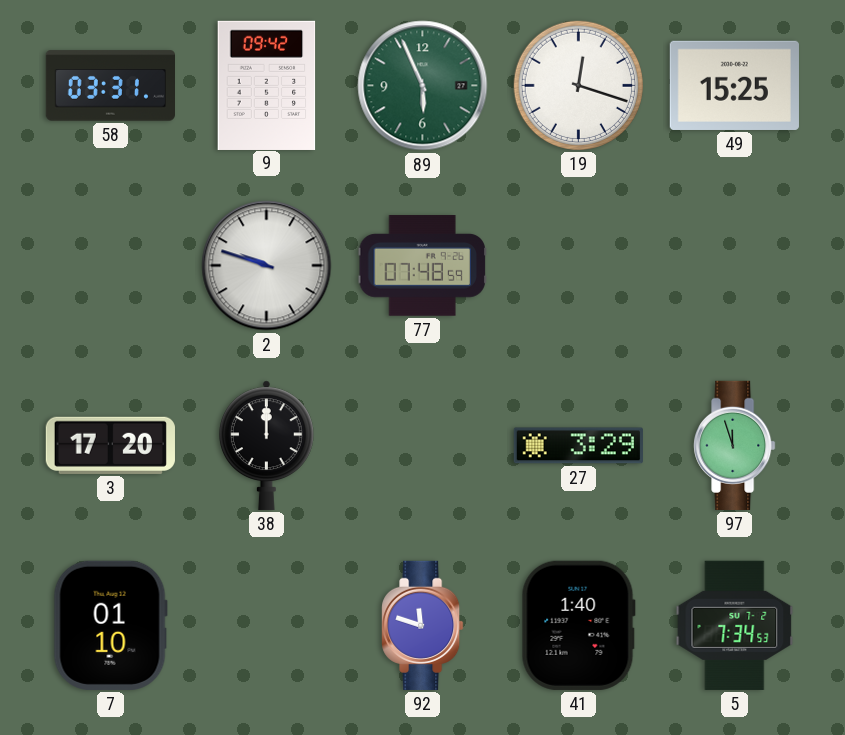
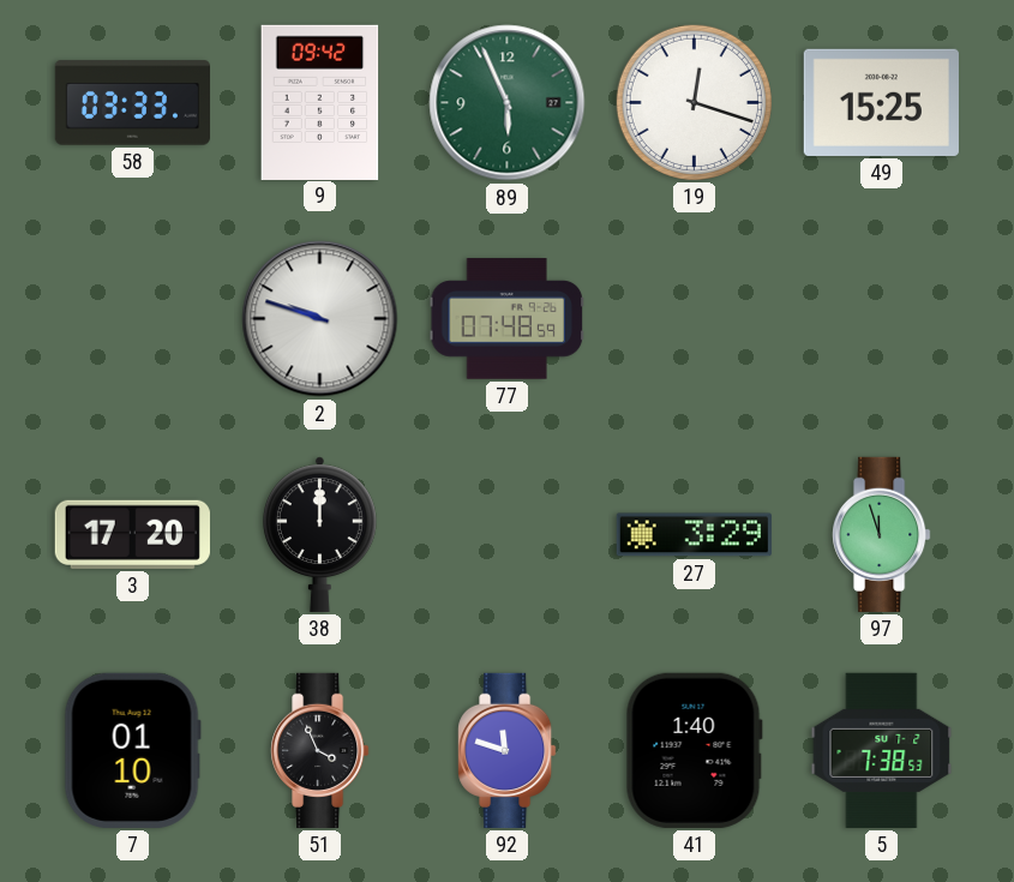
58: 03:31 -> 03:33
51: none -> 3:56
5: 7:34 -> 7:38
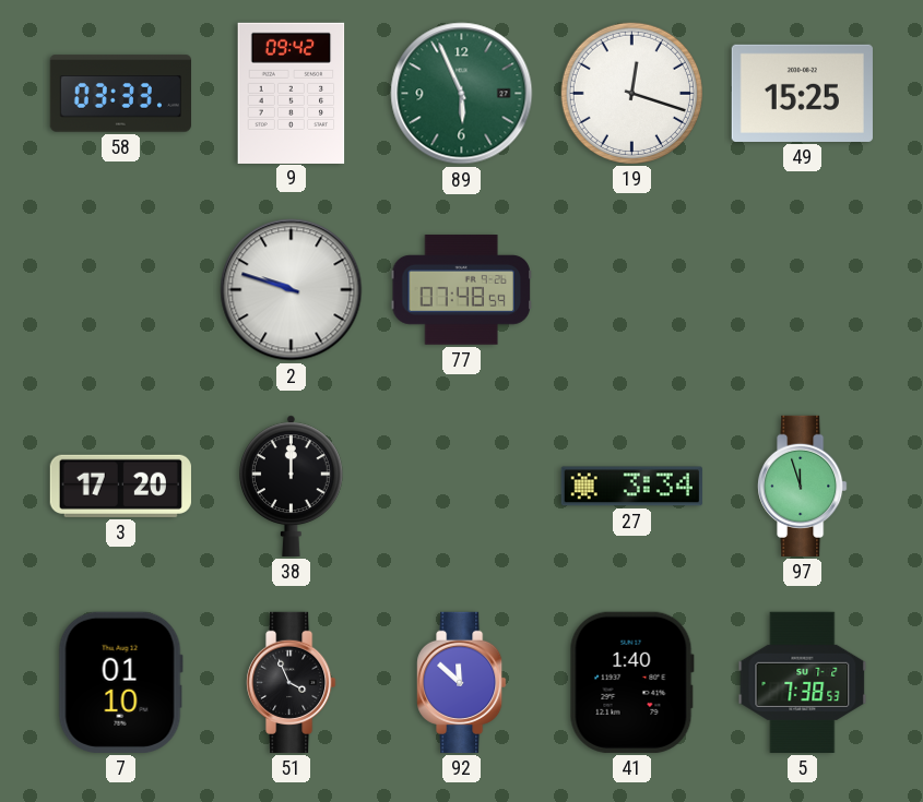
27: 3:29 -> 3:34
92: 11:48 -> 11:52
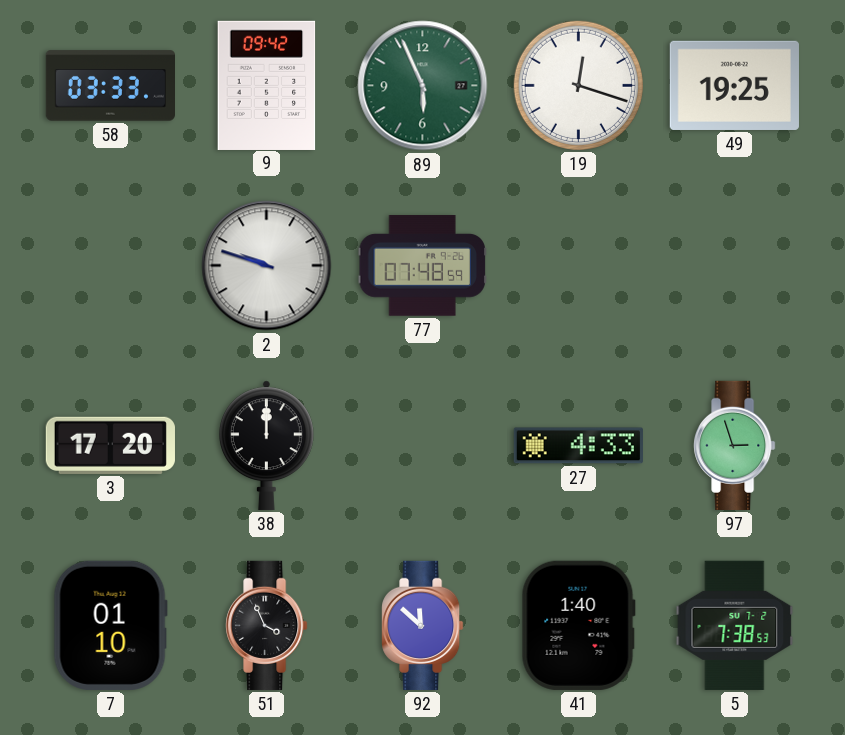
49: 15:25 -> 19:25
27: 3:34 -> 4:33
97: 11:57 -> 2:57
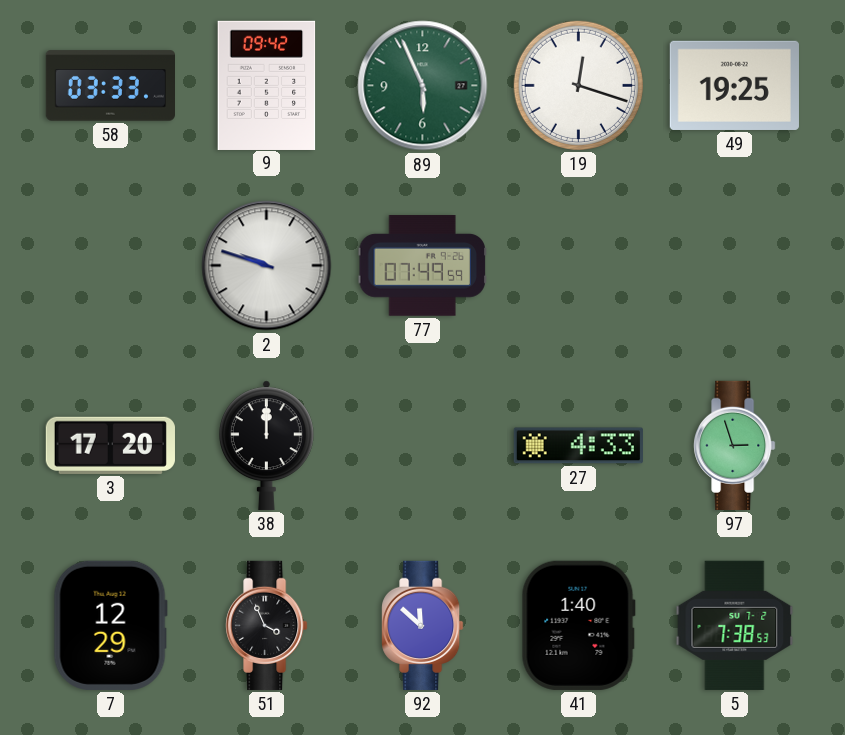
77: 07:48 -> 07:49
7: 01:10 -> 12:29
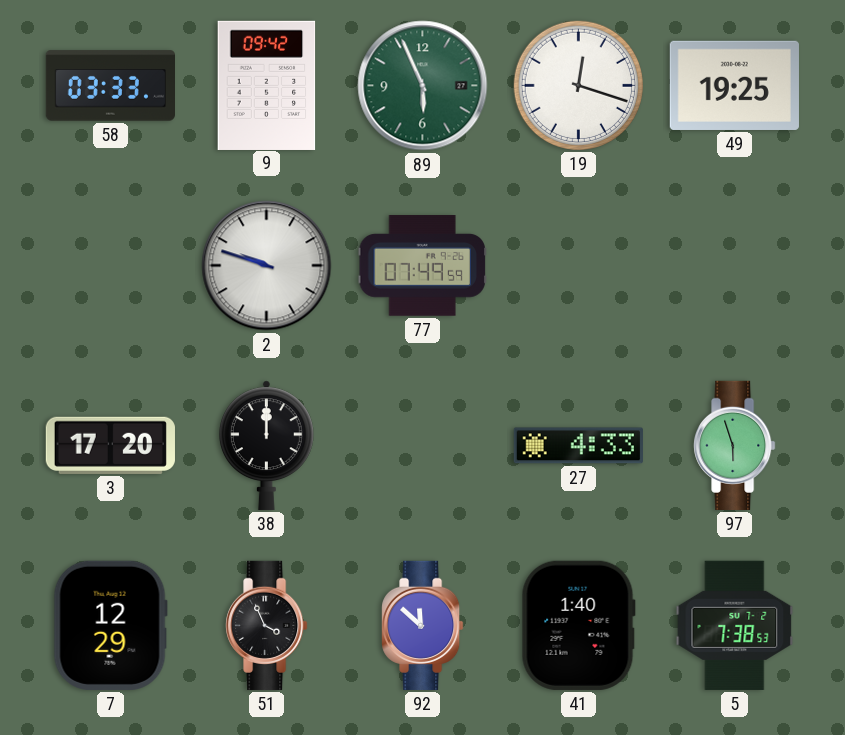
97: 2:57 -> 5:57
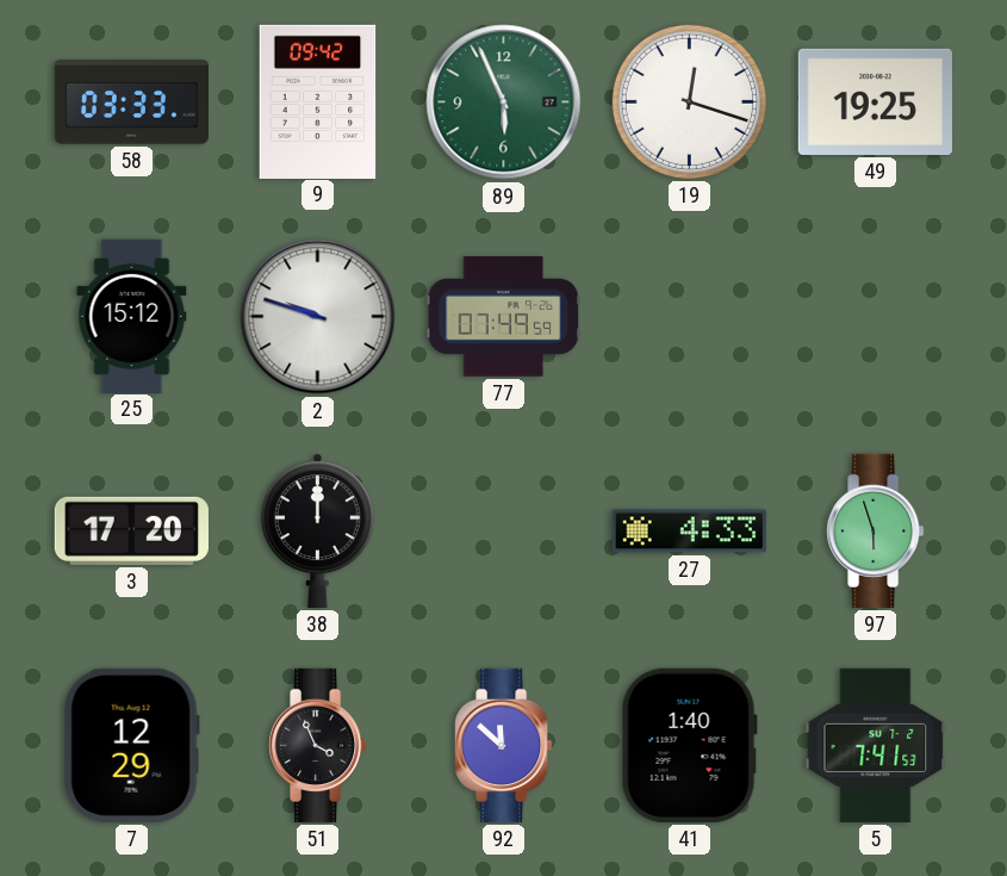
25: none -> 15:12
5: 7:38 -> 7:41
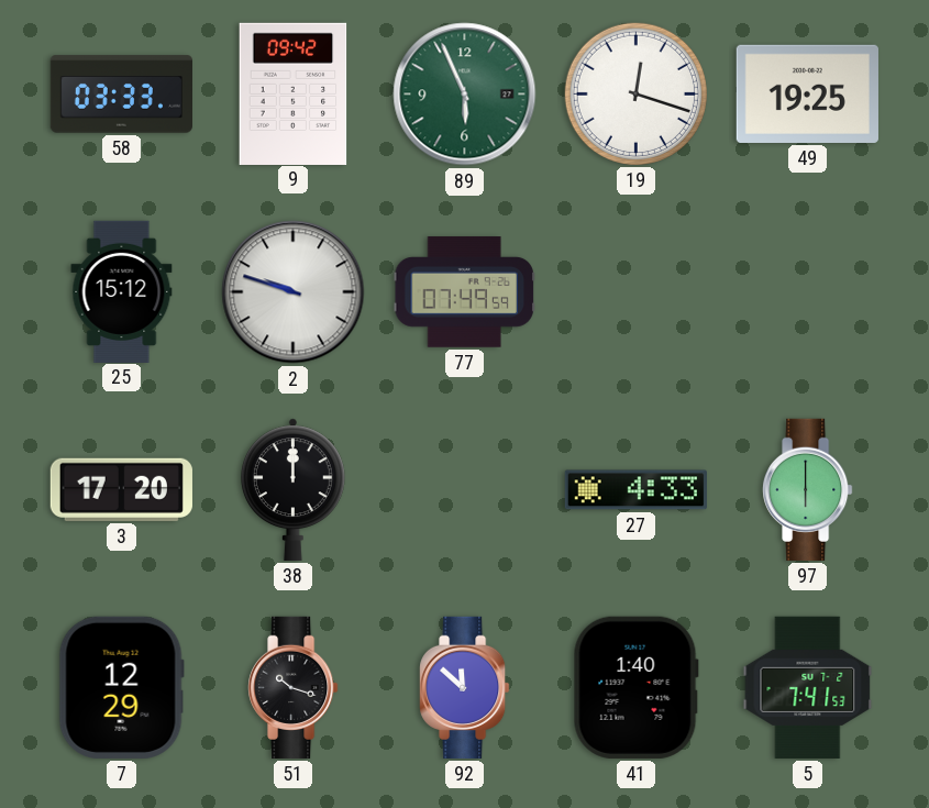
97: 5:57 -> 6:00
51: 3:56 -> 10:18
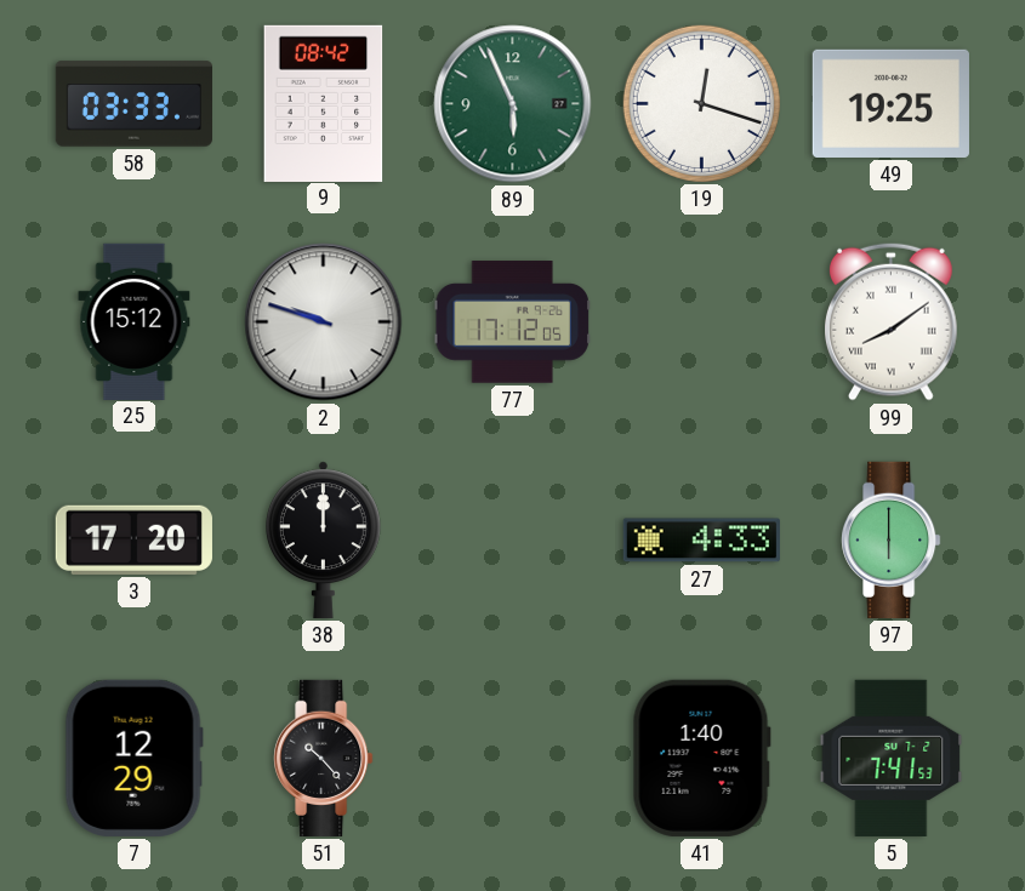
9: 09:42 -> 08:42
77: 07:49 -> 17:12
99: none -> 8:09
51: 10:18 -> 10:23
92: 11:52 -> none
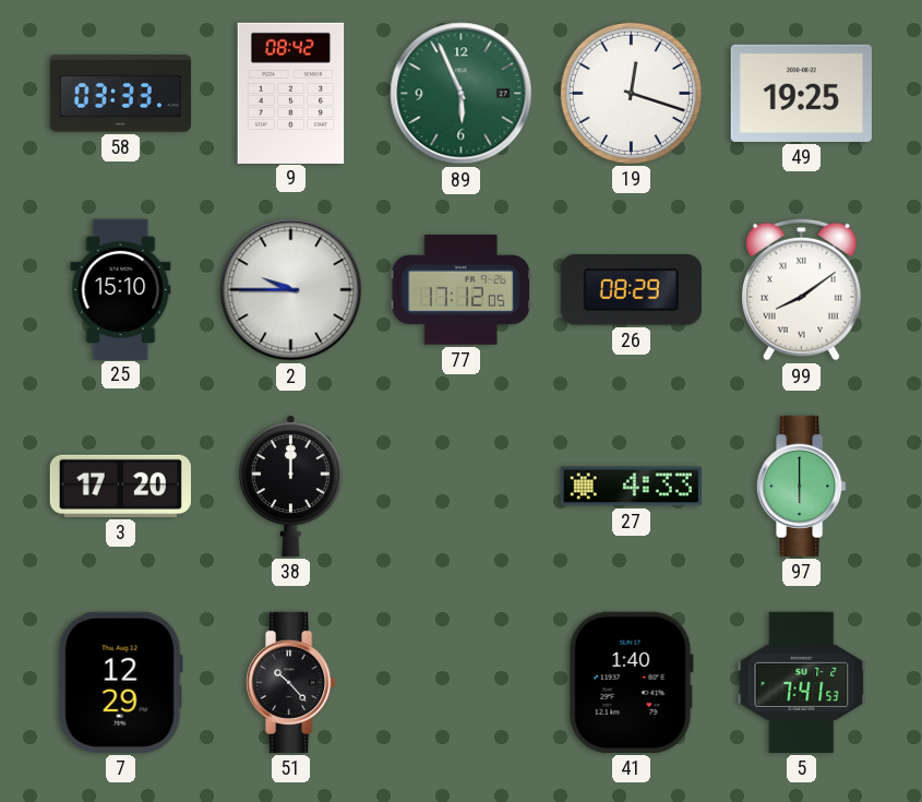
25: 15:12 -> 15:10
2: 9:48 -> 9:45
26: none -> 08:29
